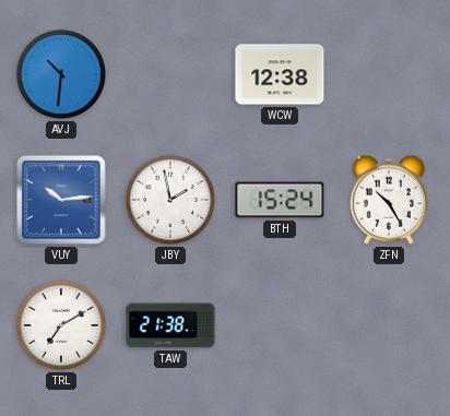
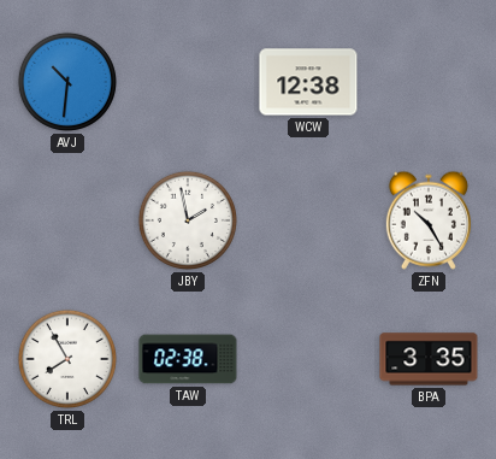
VUY: 10:14 -> none
BTH: 15:24 -> none
TRL: 7:10 -> 7:55
TAW: 21:38 -> 02:38
BPA: none -> 3:35
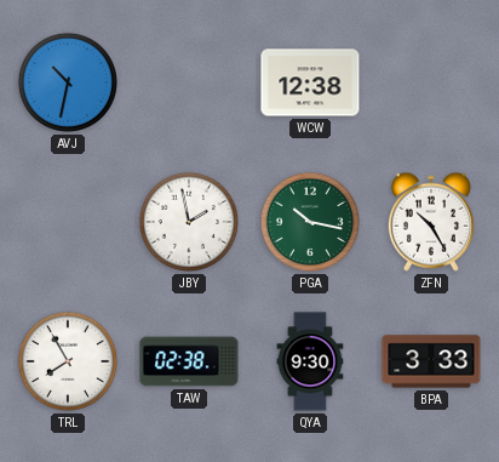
AVJ: 10:31 -> 10:32
PGA: none -> 10:17
QYA: none -> 9:30
BPA: 3:35 -> 3:33
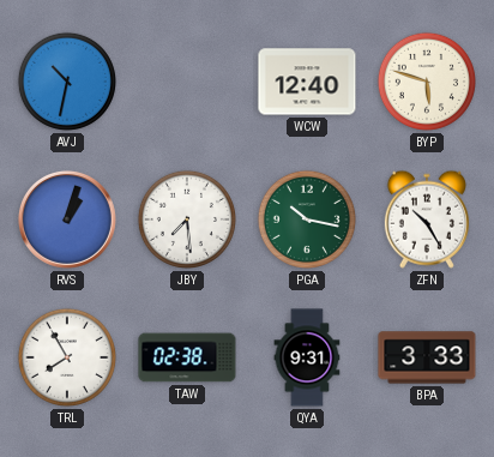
WCW: 12:38 -> 12:40
BYP: none -> 5:48
RVS: none -> 1:03
JBY: 1:58 -> 7:29
QYA: 9:30 -> 9:31
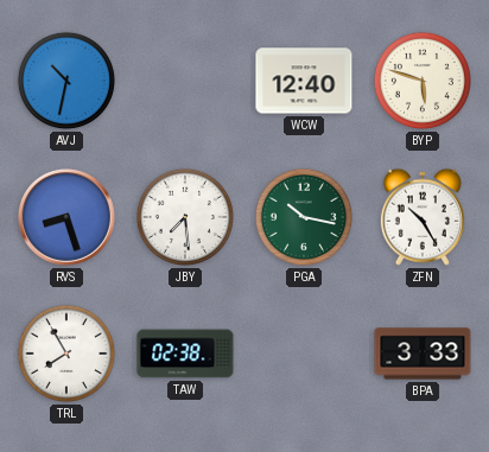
RVS: 1:03 -> 8:27
QYA: 9:31 -> none
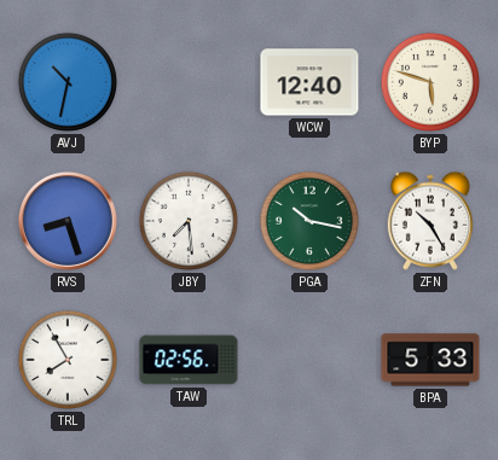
TAW: 02:38 -> 02:56
BPA: 3:33 -> 5:33
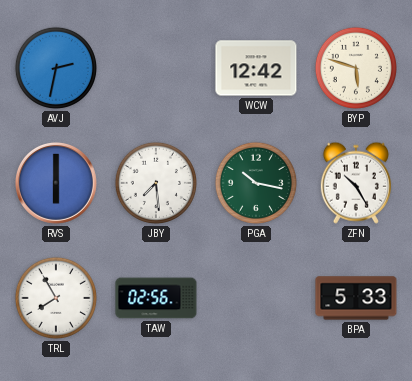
AVJ: 10:32 -> 2:32
WCW: 12:40 -> 12:42
RVS: 8:27 -> 6:00
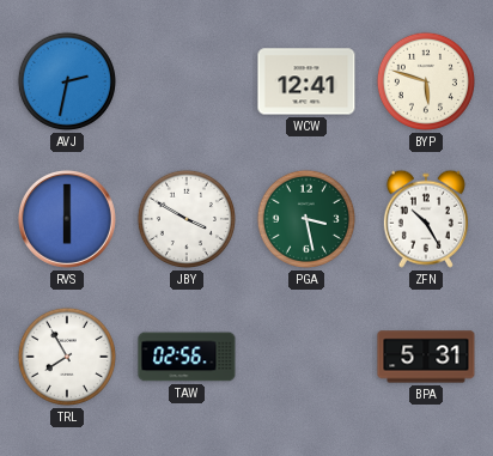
WCW: 12:42 -> 12:41
JBY: 7:29 -> 3:50
PGA: 10:17 -> 3:28
BPA: 5:33 -> 5:31
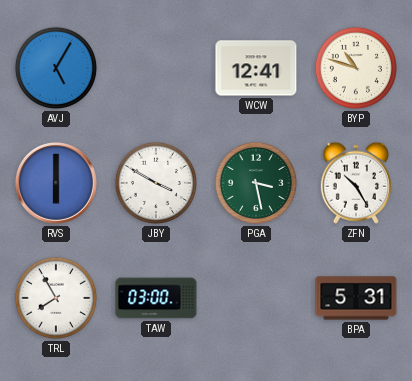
AVJ: 2:32 -> 5:05
BYP: 5:48 -> 10:48
TAW: 02:56 -> 03:00
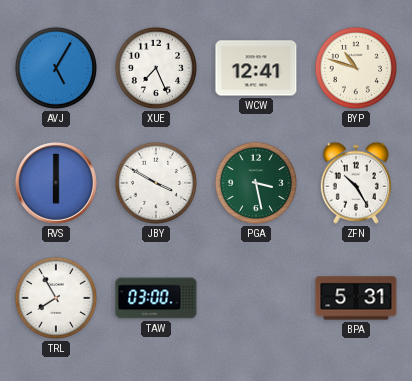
XUE: none -> 7:26
